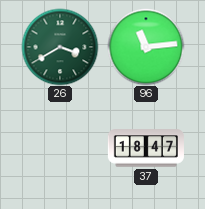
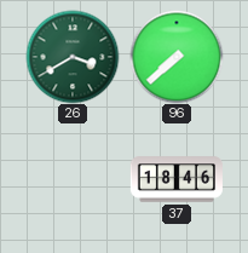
96: 11:14 -> 7:38
37: 18:47 -> 18:46
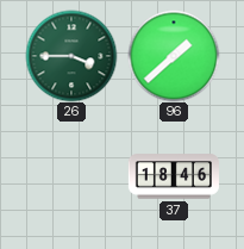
26: 3:40 -> 3:45
96: 7:38 -> 1:38
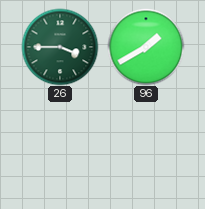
96: 1:38 -> 1:40
37: 18:46 -> none
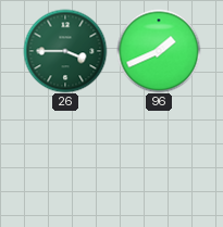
96: 1:40 -> 1:41
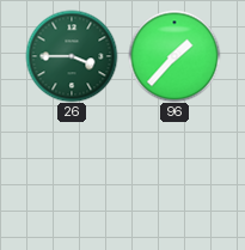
96: 1:41 -> 1:37
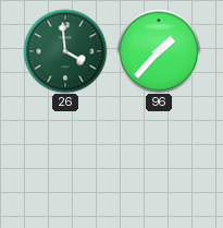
26: 3:45 -> 3:59
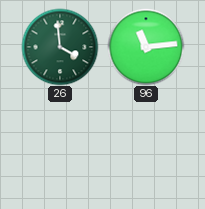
96: 1:37 -> 11:14
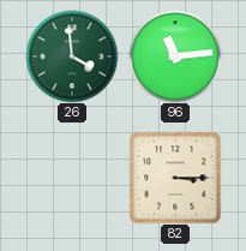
82: none -> 3:15
